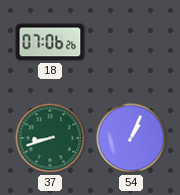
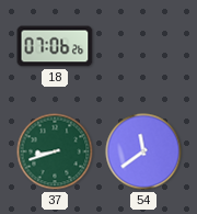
54: 1:04 -> 11:39
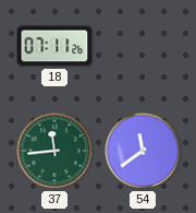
18: 07:06 -> 07:11
37: 8:42 -> 11:44
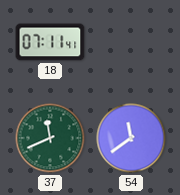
18: 07:11:26 -> 07:11:41
37: 11:44 -> 11:41
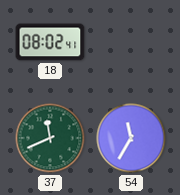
18: 07:11 -> 08:02
54: 11:39 -> 11:35
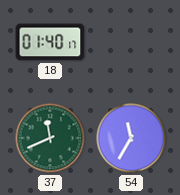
18: 08:02 -> 01:40
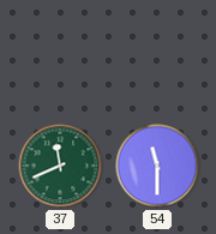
18: 01:40 -> none
54: 11:35 -> 11:30
